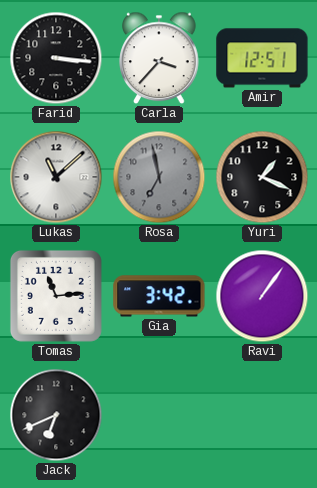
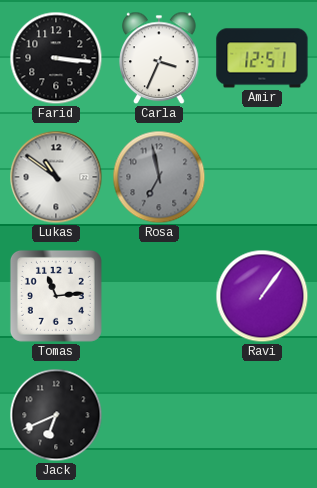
Carla: 3:37 -> 3:34
Lukas: 11:08 -> 10:51
Yuri: 1:19 -> none
Gia: 3:42 -> none
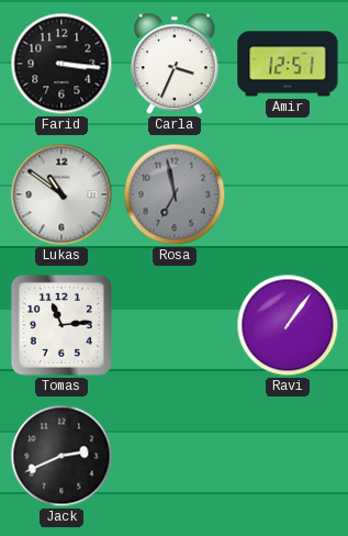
Jack: 6:41 -> 2:41
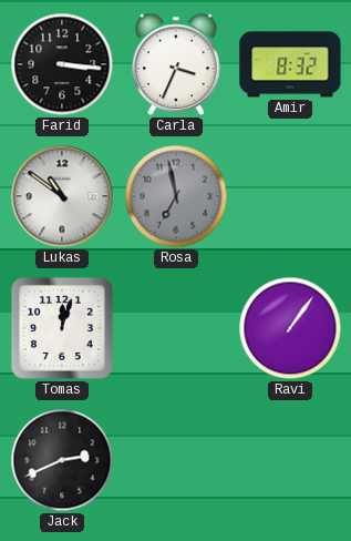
Amir: 12:51 -> 8:32
Tomas: 11:14 -> 12:03
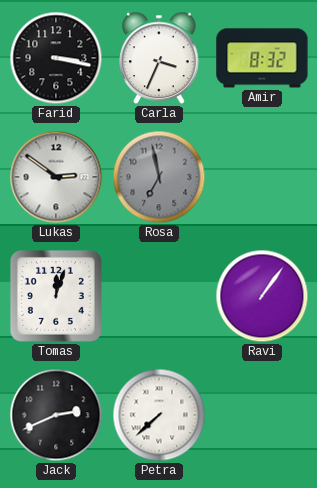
Farid: 3:16 -> 3:17
Lukas: 10:51 -> 2:51
Petra: none -> 7:38
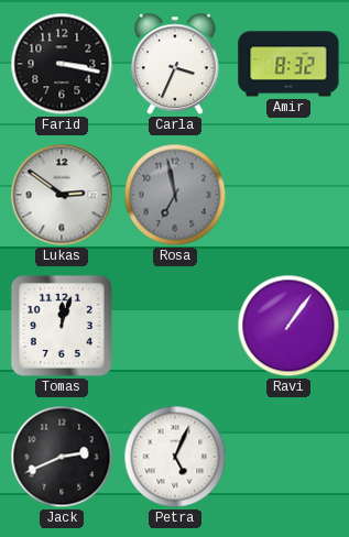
Petra: 7:38 -> 5:04
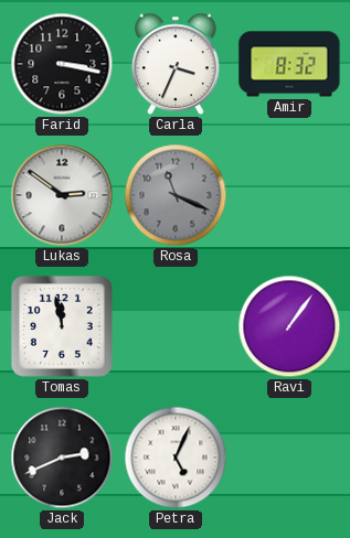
Rosa: 6:58 -> 11:19
Tomas: 12:03 -> 11:58
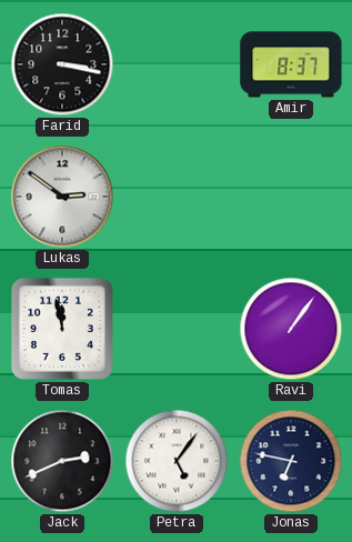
Carla: 3:34 -> none
Amir: 8:32 -> 8:37
Rosa: 11:19 -> none
Petra: 5:04 -> 5:06
Jonas: none -> 6:47
